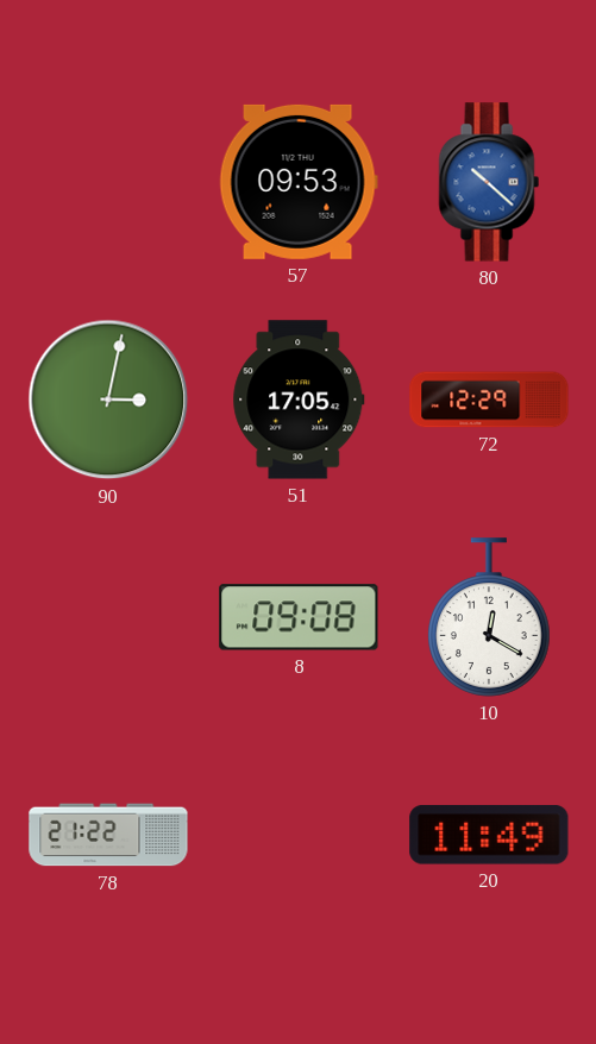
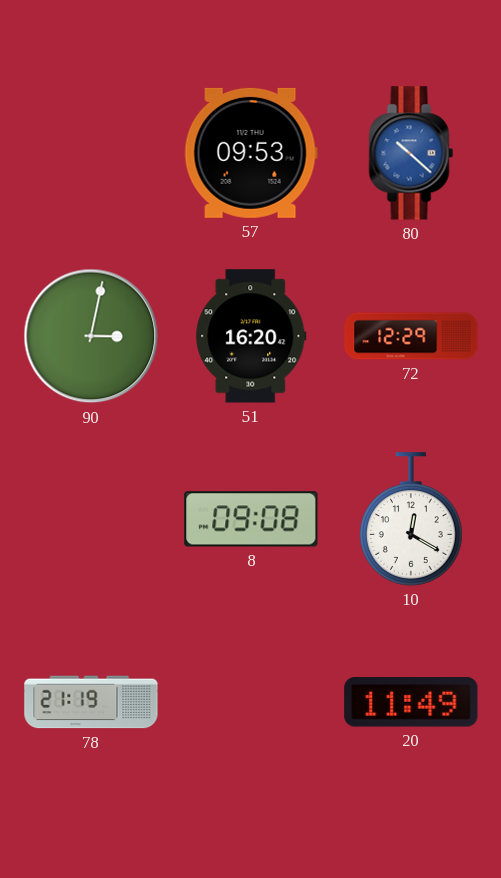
51: 17:05 -> 16:20
78: 21:22 -> 21:19
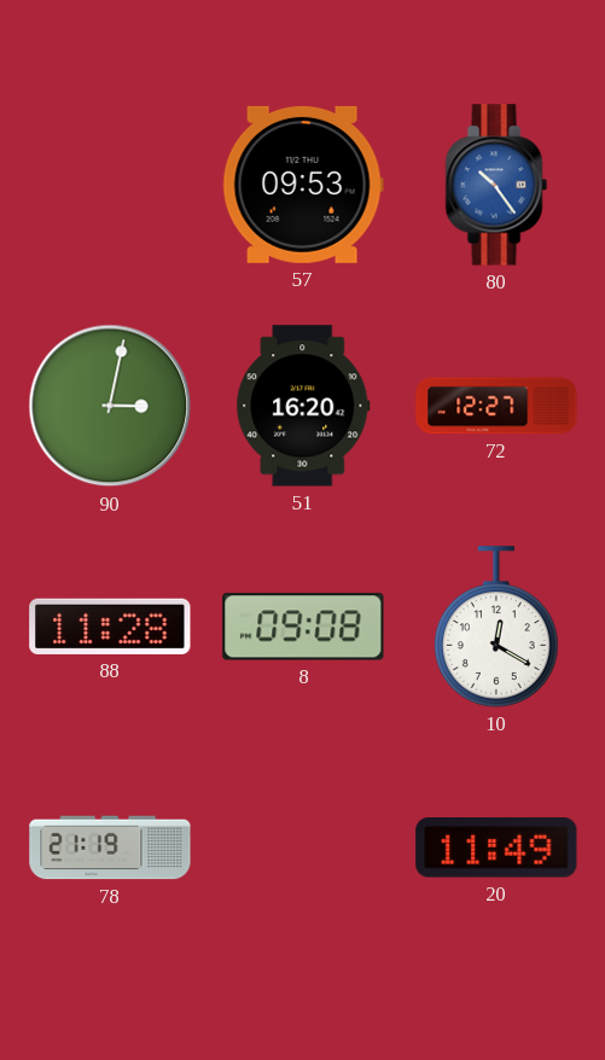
80: 10:22 -> 10:24
72: 12:29 -> 12:27
88: none -> 11:28
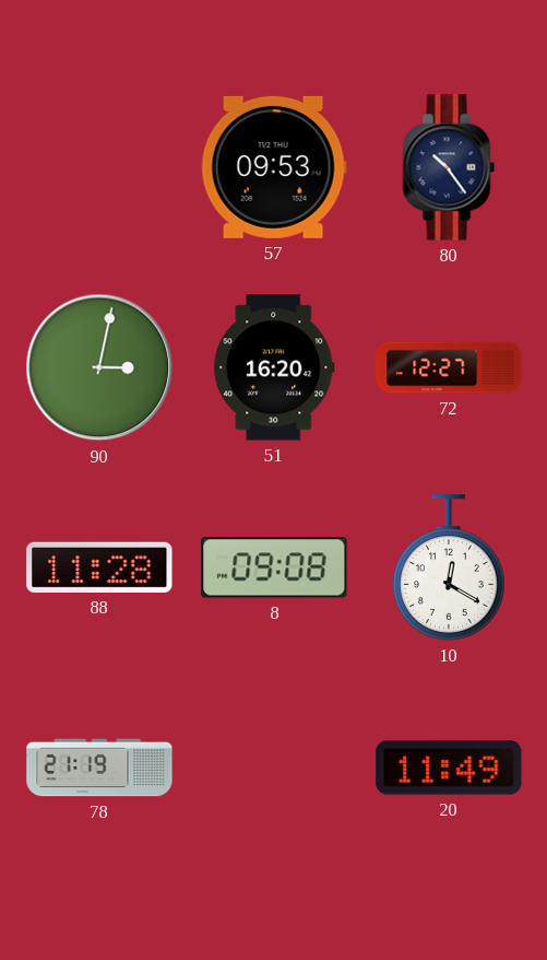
80 dial: blue -> navy
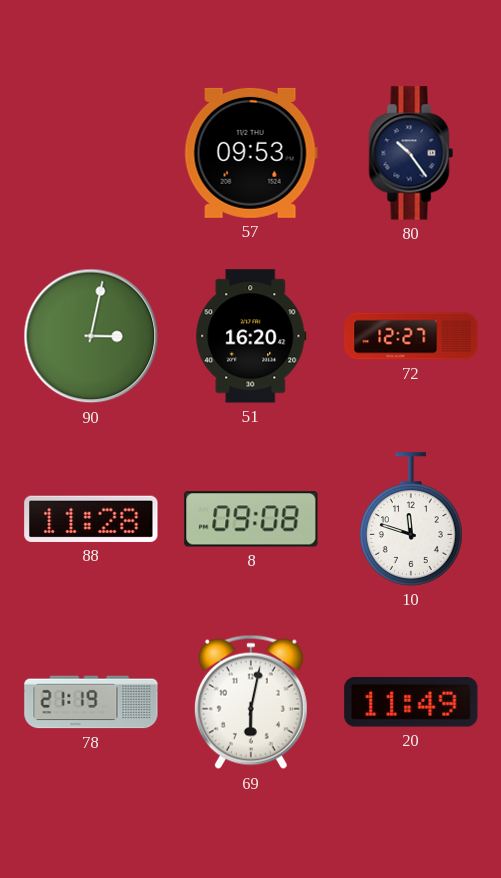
10: 12:20 -> 11:48
69: none -> 6:02
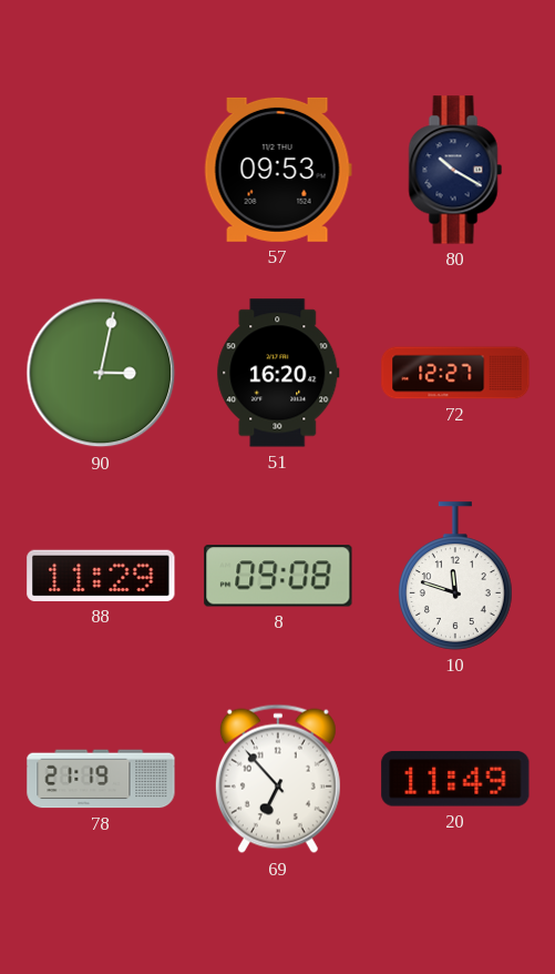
80: 10:24 -> 10:20
88: 11:28 -> 11:29
69: 6:02 -> 6:53
